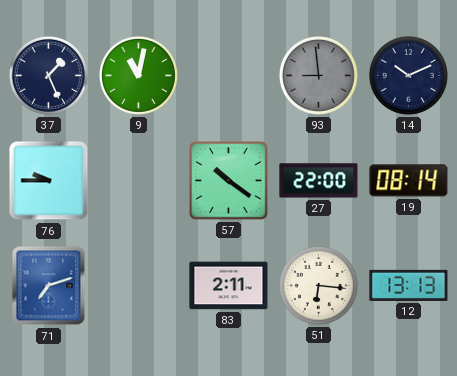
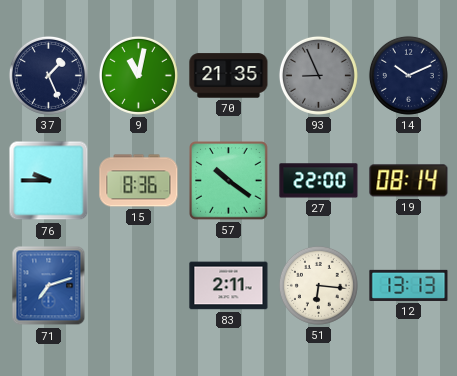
70: none -> 21:35
93: 8:59 -> 8:56
15: none -> 8:36
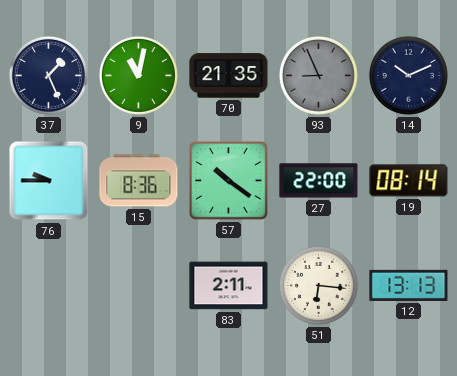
71: 7:12 -> none
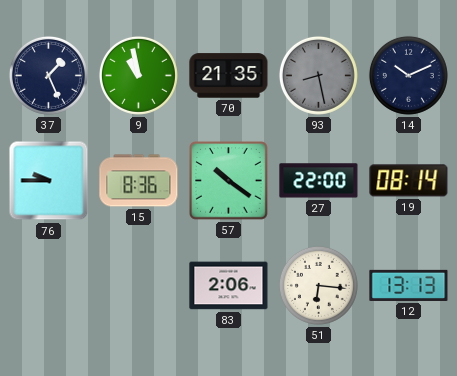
9: 11:02 -> 10:58
93: 8:56 -> 8:28
83: 2:11 -> 2:06
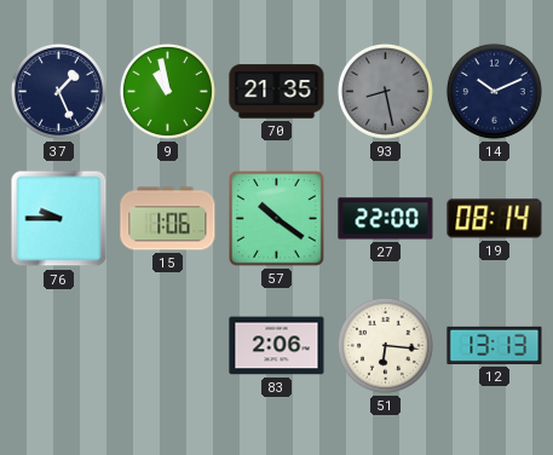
15: 8:36 -> 1:06
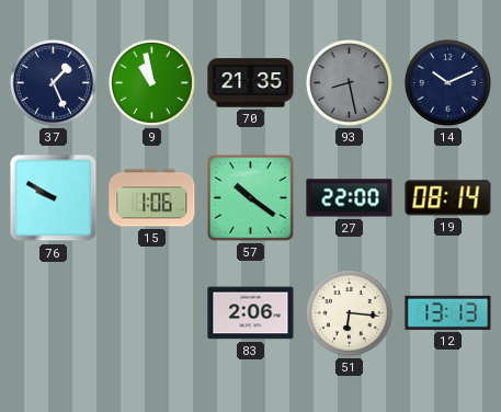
76: 9:45 -> 9:50
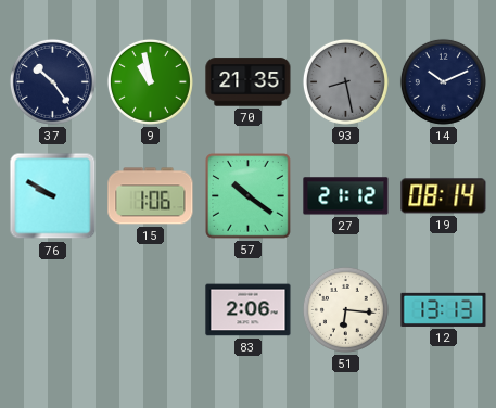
37: 1:26 -> 10:24
27: 22:00 -> 21:12
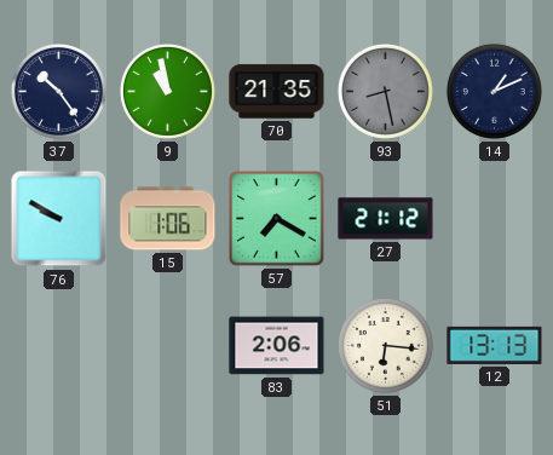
14: 10:11 -> 1:11
57: 10:21 -> 7:20
19: 08:14 -> none
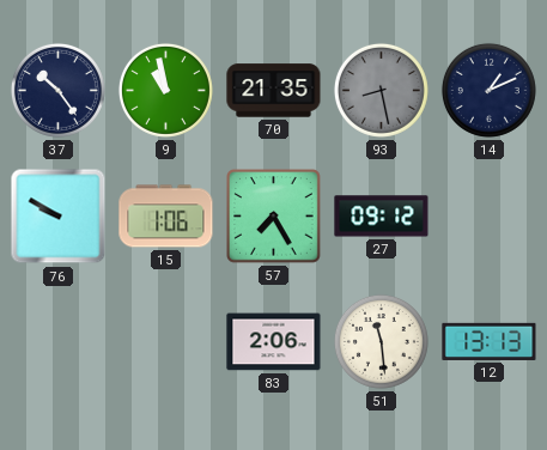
57: 7:20 -> 7:25
27: 21:12 -> 09:12
51: 6:16 -> 11:29
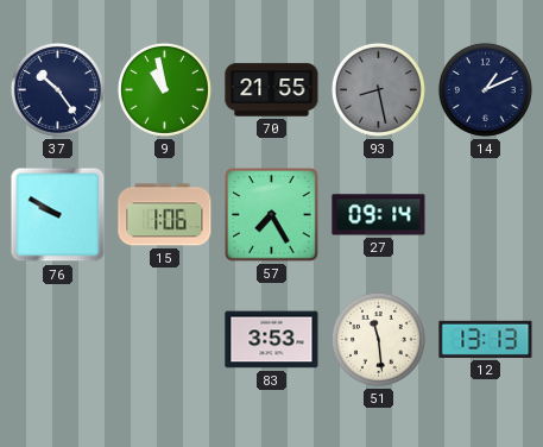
70: 21:35 -> 21:55
27: 09:12 -> 09:14
83: 2:06 -> 3:53
